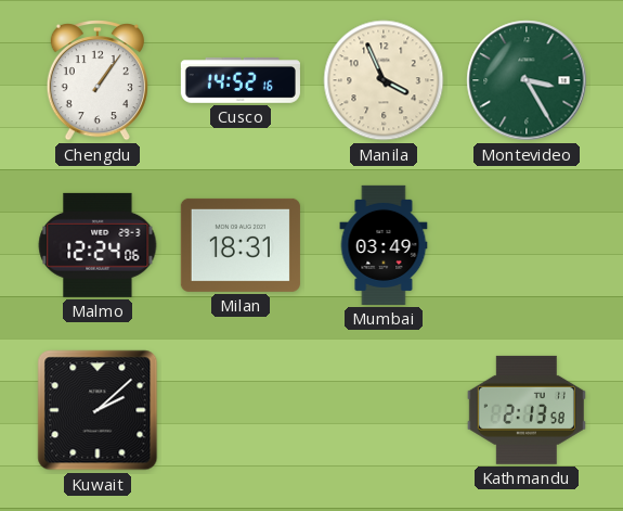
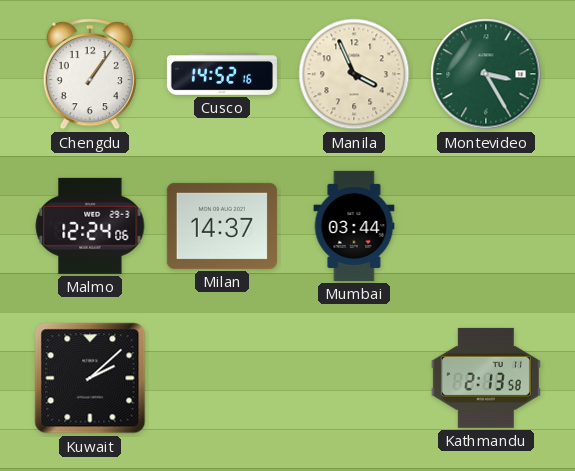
Milan: 18:31 -> 14:37
Mumbai: 03:49 -> 03:44
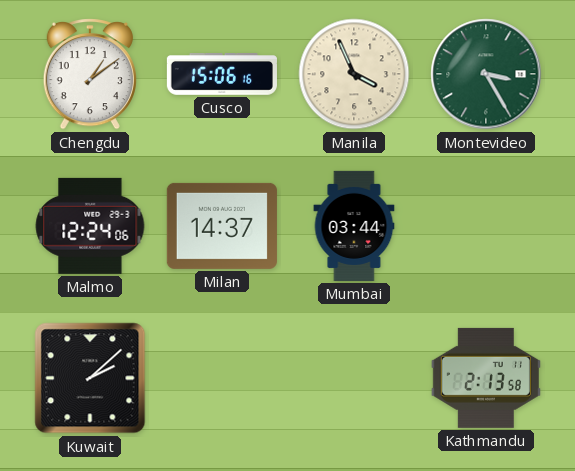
Chengdu: 1:06 -> 1:09
Cusco: 14:52 -> 15:06
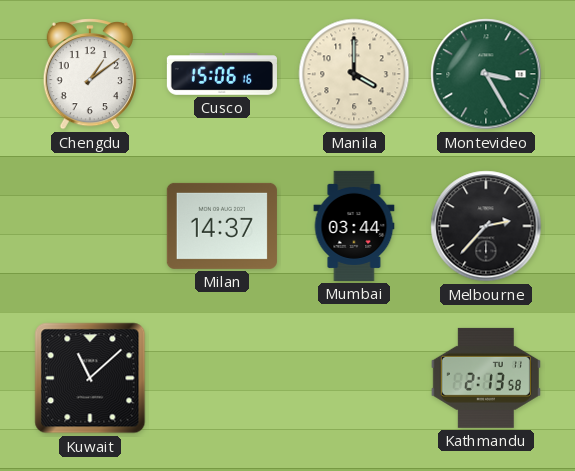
Manila: 3:56 -> 4:00
Malmo: 12:24 -> none
Melbourne: none -> 2:37
Kuwait: 2:08 -> 11:08
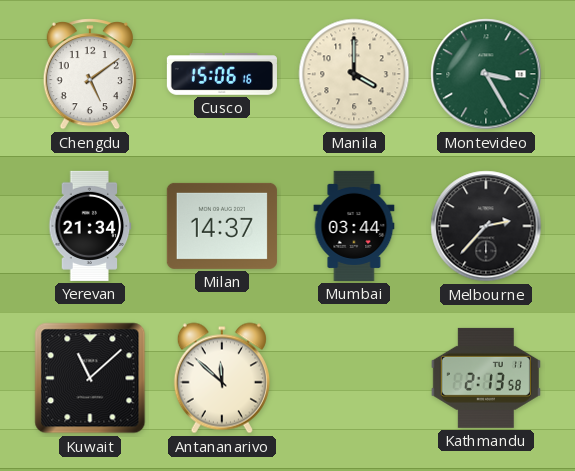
Chengdu: 1:09 -> 5:09
Yerevan: none -> 21:34
Antananarivo: none -> 11:52
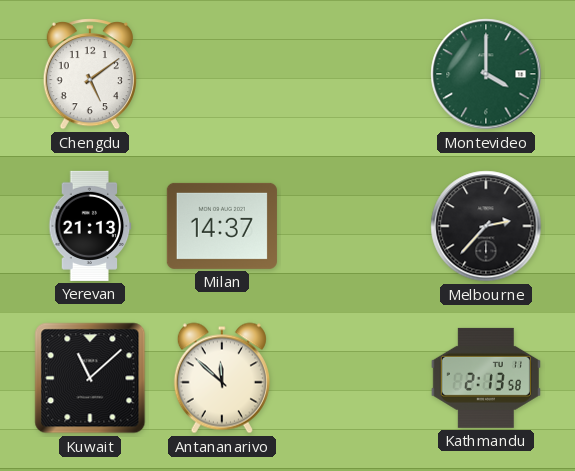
Cusco: 15:06 -> none
Manila: 4:00 -> none
Montevideo: 3:25 -> 4:00
Yerevan: 21:34 -> 21:13
Mumbai: 03:44 -> none
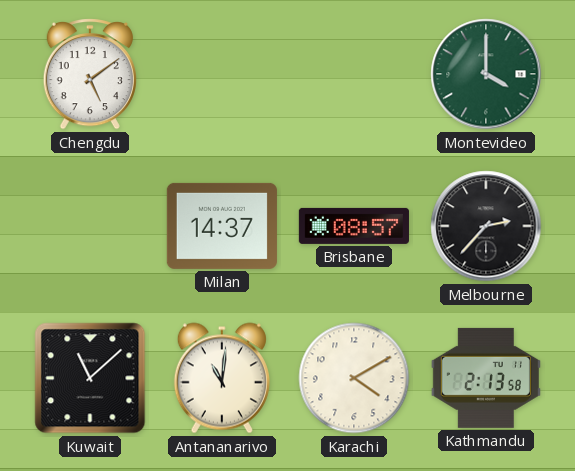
Yerevan: 21:13 -> none
Brisbane: none -> 08:57
Antananarivo: 11:52 -> 11:01
Karachi: none -> 4:10
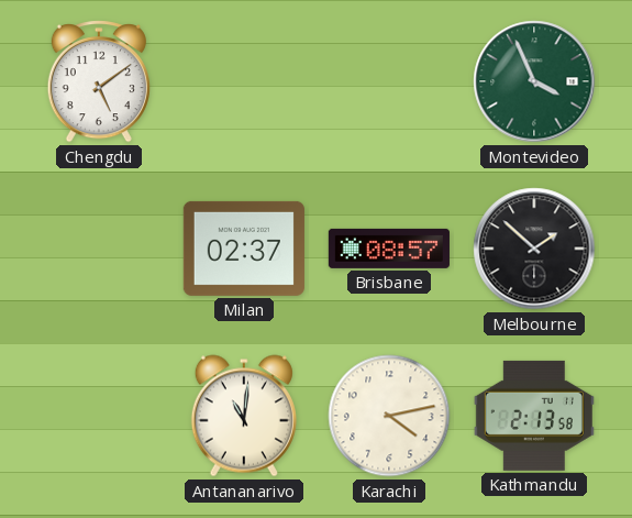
Montevideo: 4:00 -> 3:56
Milan: 14:37 -> 02:37
Melbourne: 2:37 -> 1:52
Kuwait: 11:08 -> none
Karachi: 4:10 -> 4:13
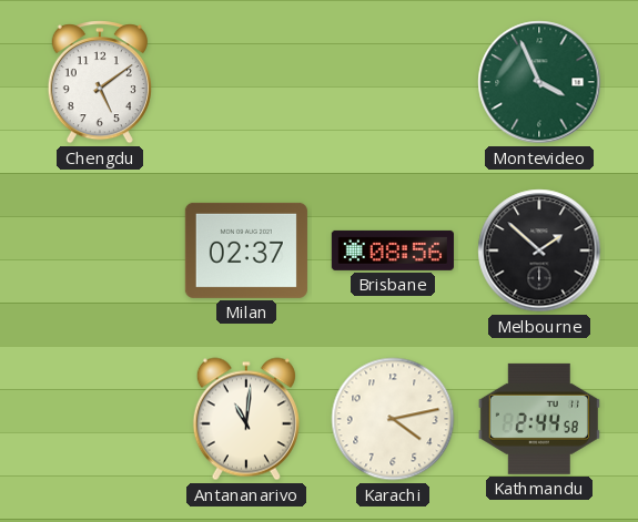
Brisbane: 08:57 -> 08:56
Kathmandu: 2:13 -> 2:44
